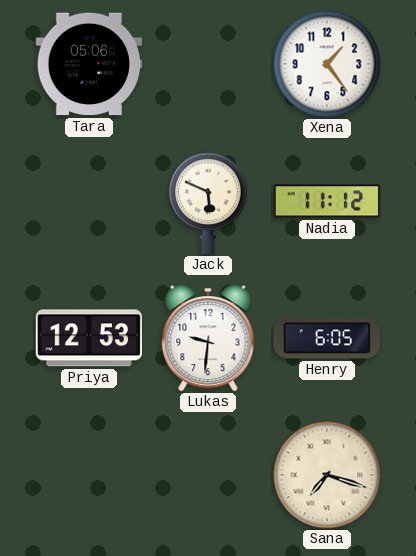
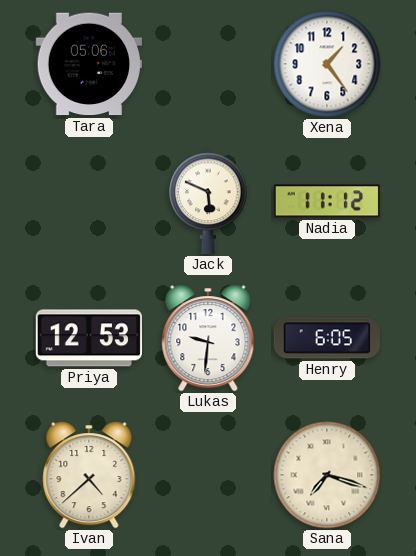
Ivan: none -> 4:38
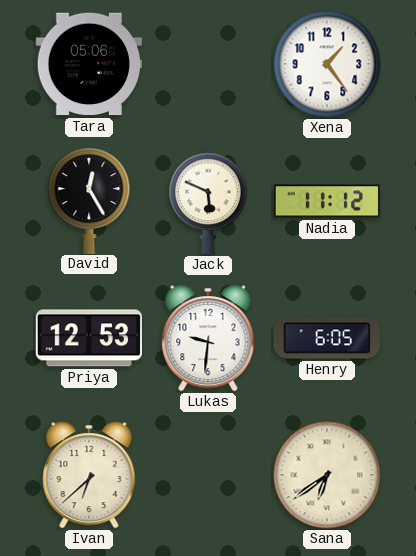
David: none -> 12:25
Ivan: 4:38 -> 6:38
Sana: 7:18 -> 6:39
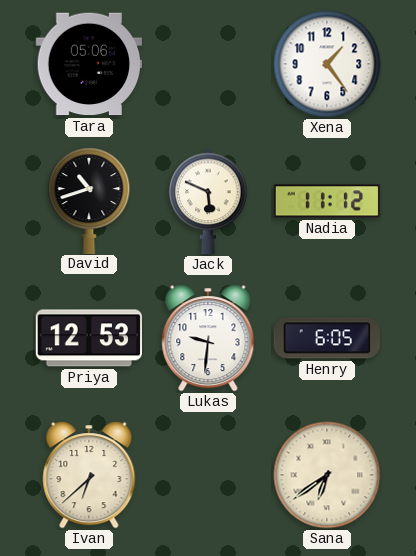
David: 12:25 -> 10:42
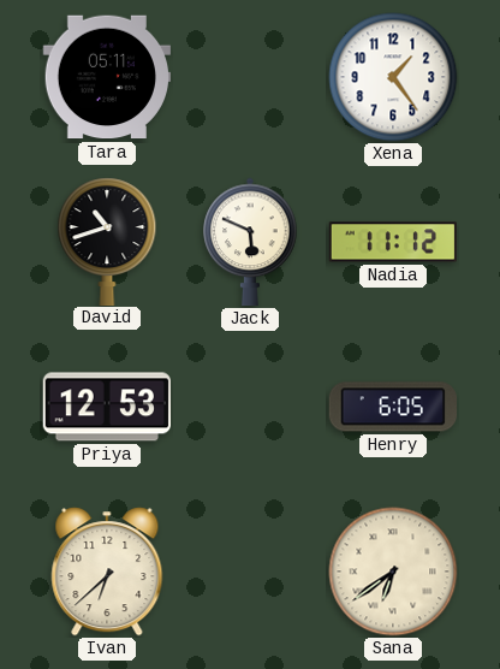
Tara: 05:06 -> 05:11
Lukas: 9:31 -> none
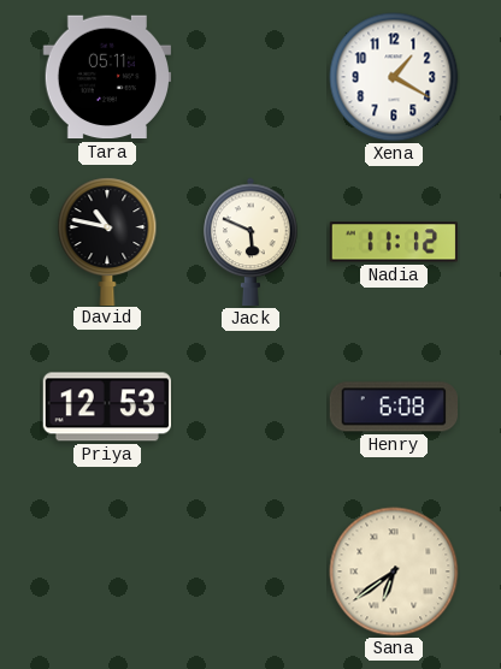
Xena: 1:24 -> 1:20
David: 10:42 -> 10:47
Henry: 6:05 -> 6:08
Ivan: 6:38 -> none
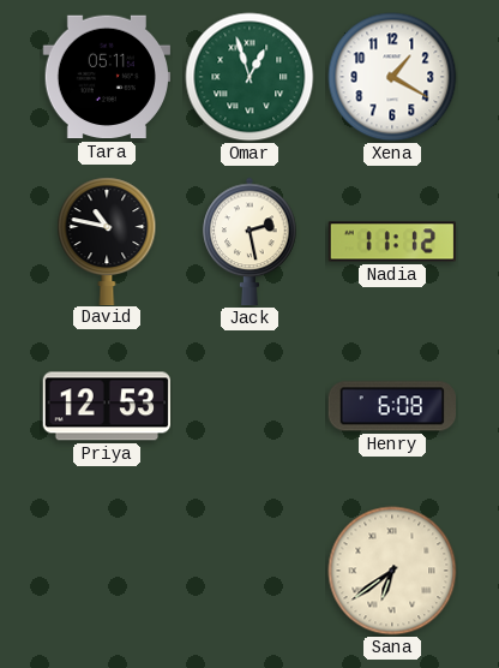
Omar: none -> 12:57
Jack: 5:49 -> 2:28
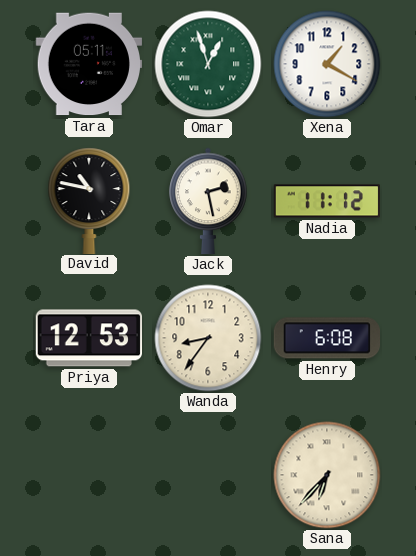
Wanda: none -> 8:36
Sana: 6:39 -> 6:37
